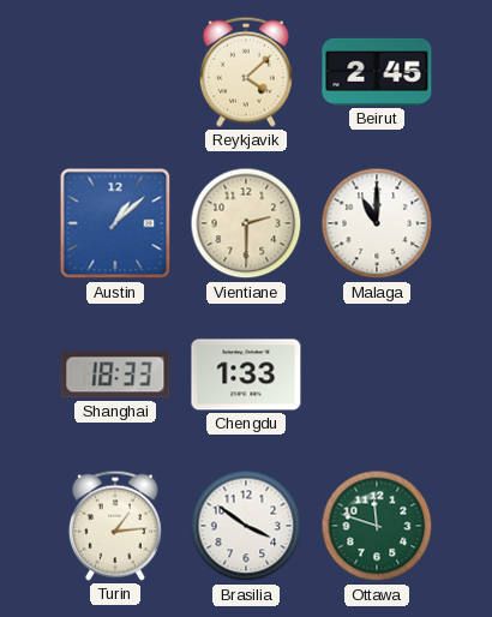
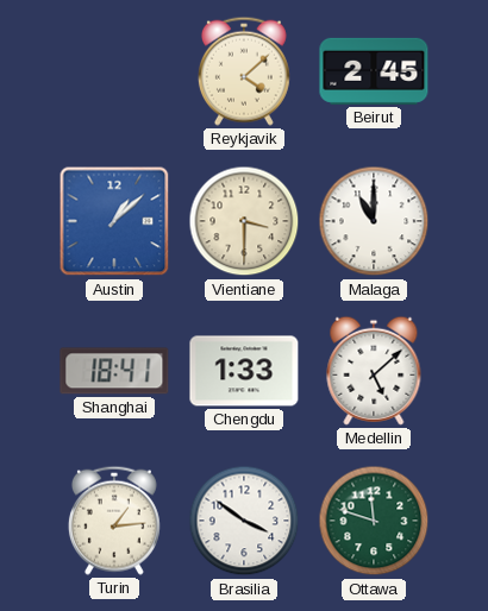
Vientiane: 2:30 -> 3:30
Shanghai: 18:33 -> 18:41
Medellin: none -> 5:08
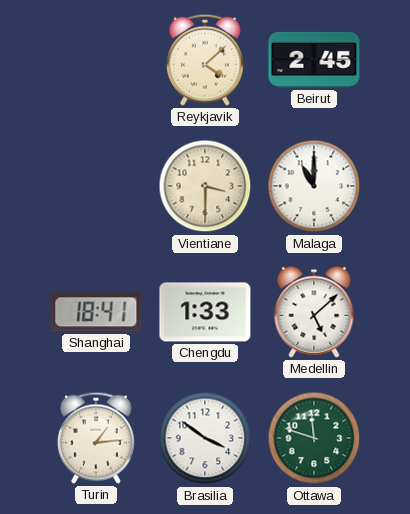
Austin: 1:08 -> none
